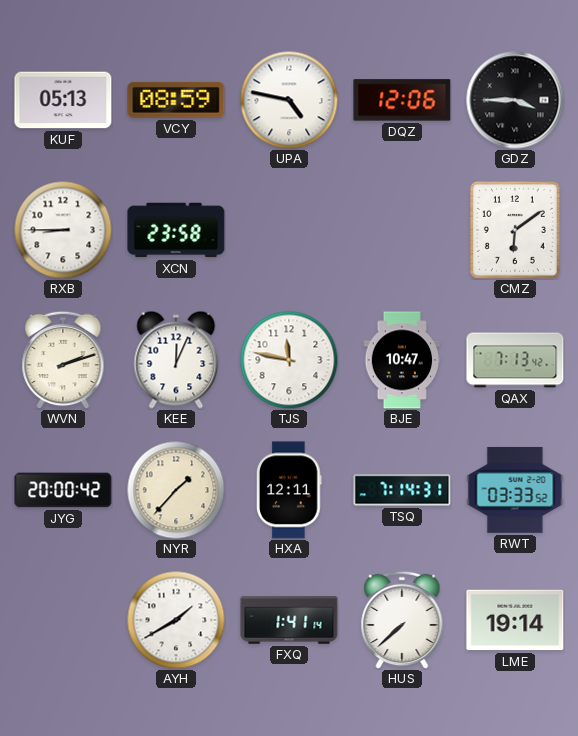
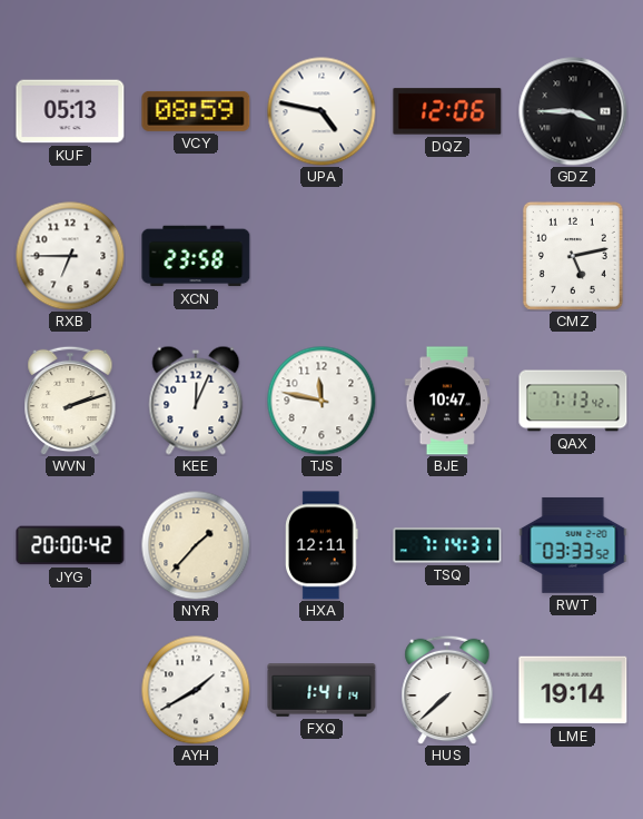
RXB: 8:45 -> 6:45
CMZ: 6:09 -> 5:13
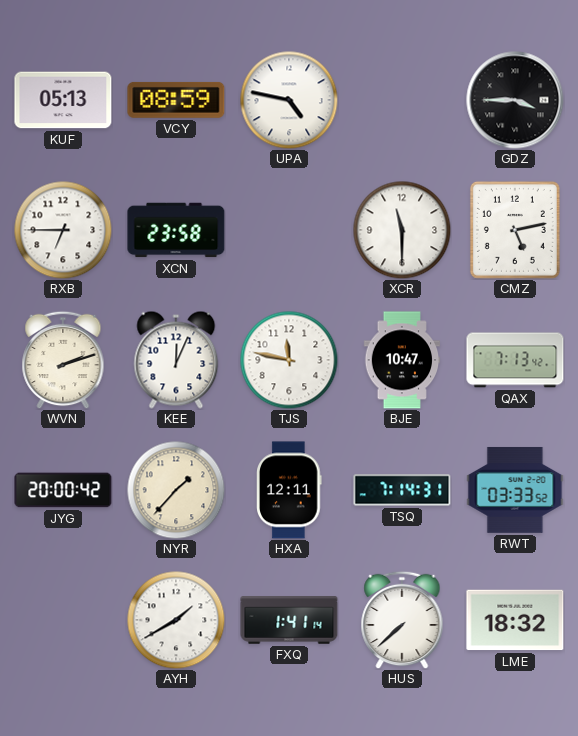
DQZ: 12:06 -> none
XCR: none -> 11:30
LME: 19:14 -> 18:32
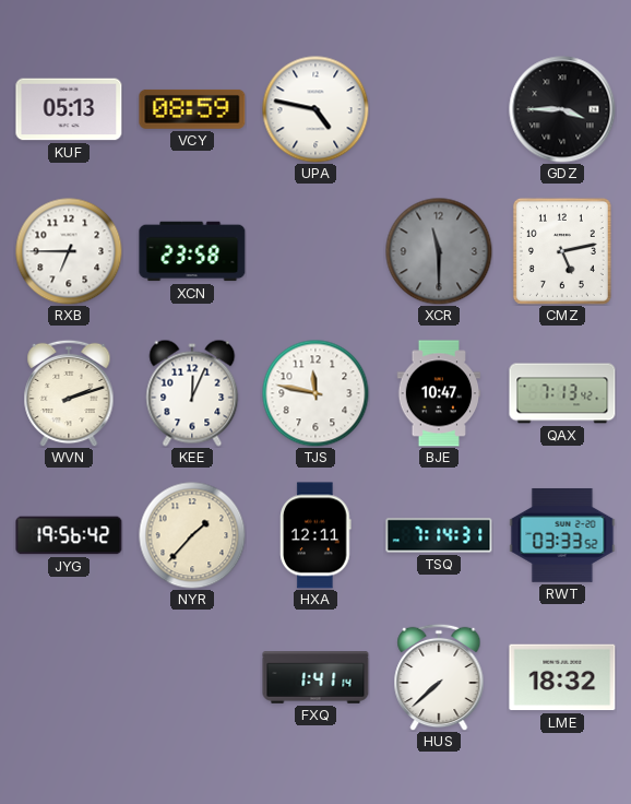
XCR dial: white -> grey
JYG: 20:00 -> 19:56
AYH: 1:40 -> none
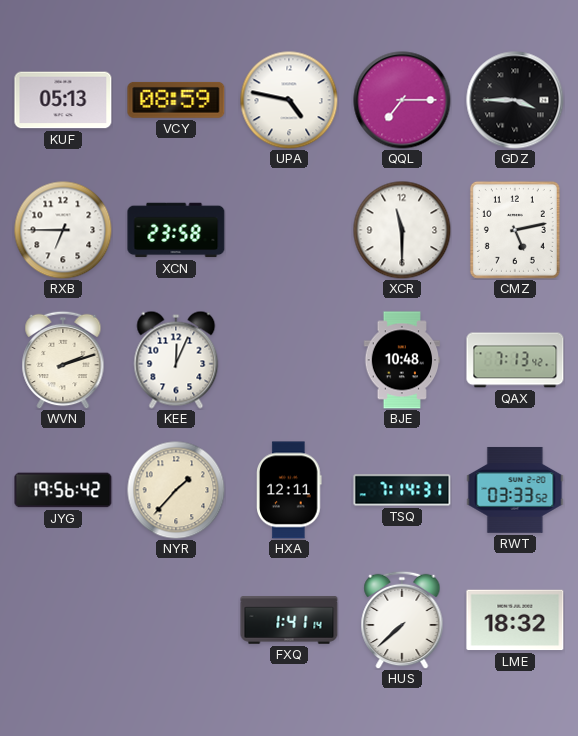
QQL: none -> 7:15
XCR dial: grey -> white
TJS: 11:47 -> none
BJE: 10:47 -> 10:48
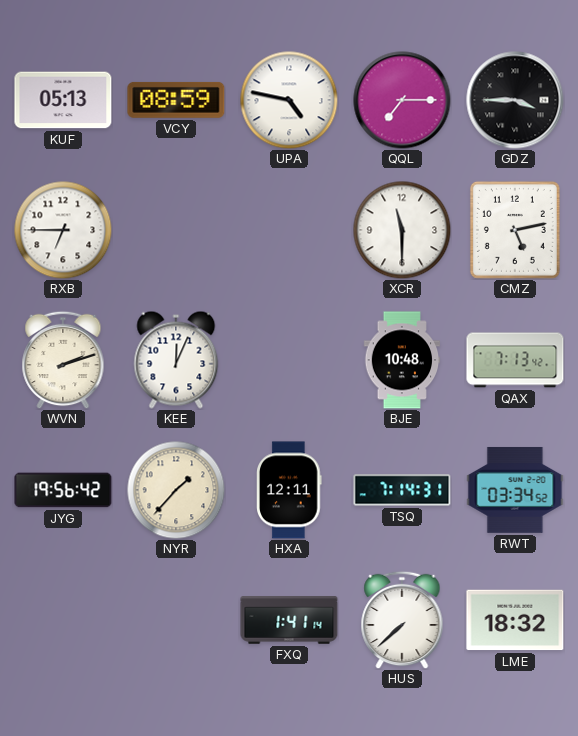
XCN: 23:58 -> none
RWT: 03:33 -> 03:34
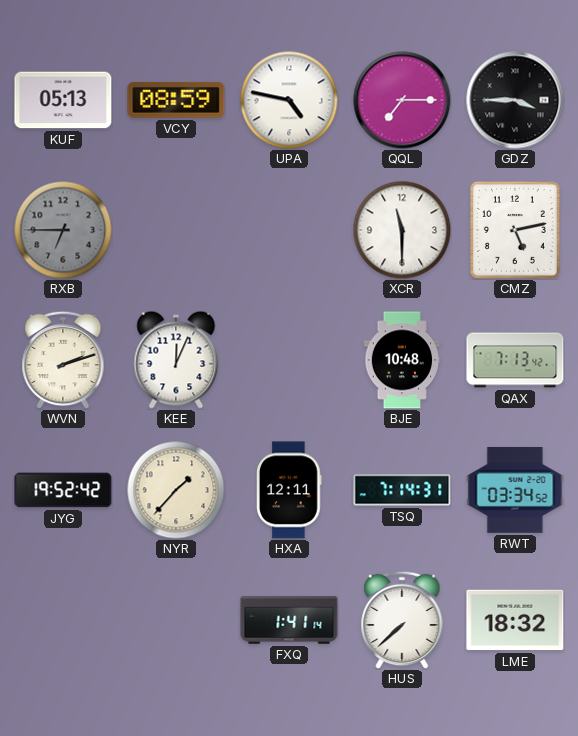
RXB dial: white -> grey
JYG: 19:56 -> 19:52
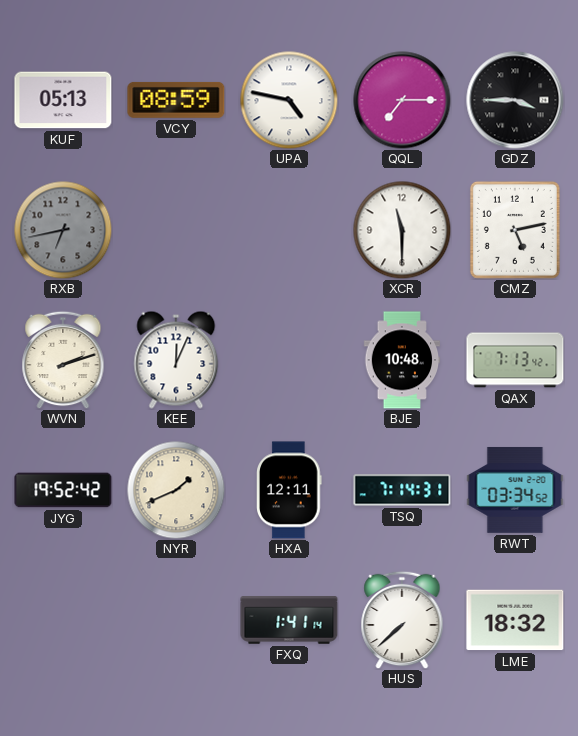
RXB: 6:45 -> 6:43
NYR: 1:37 -> 1:41
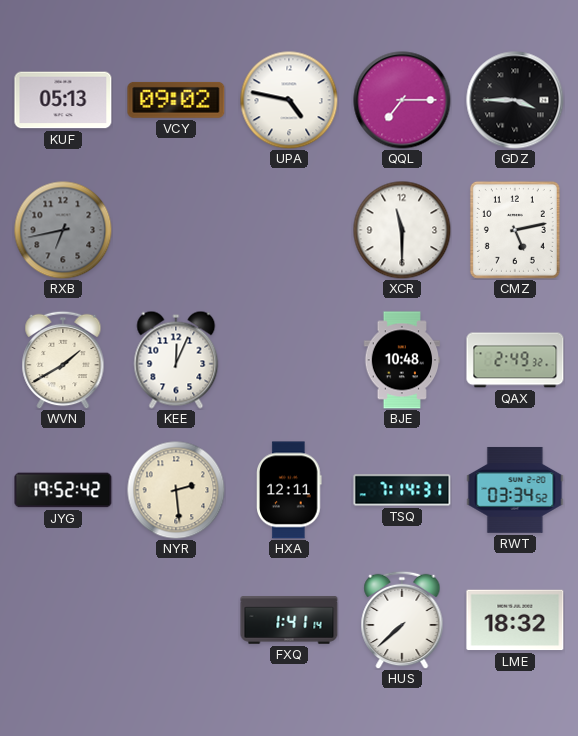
VCY: 08:59 -> 09:02
WVN: 2:12 -> 1:40
QAX: 7:13 -> 2:49
NYR: 1:41 -> 2:29
